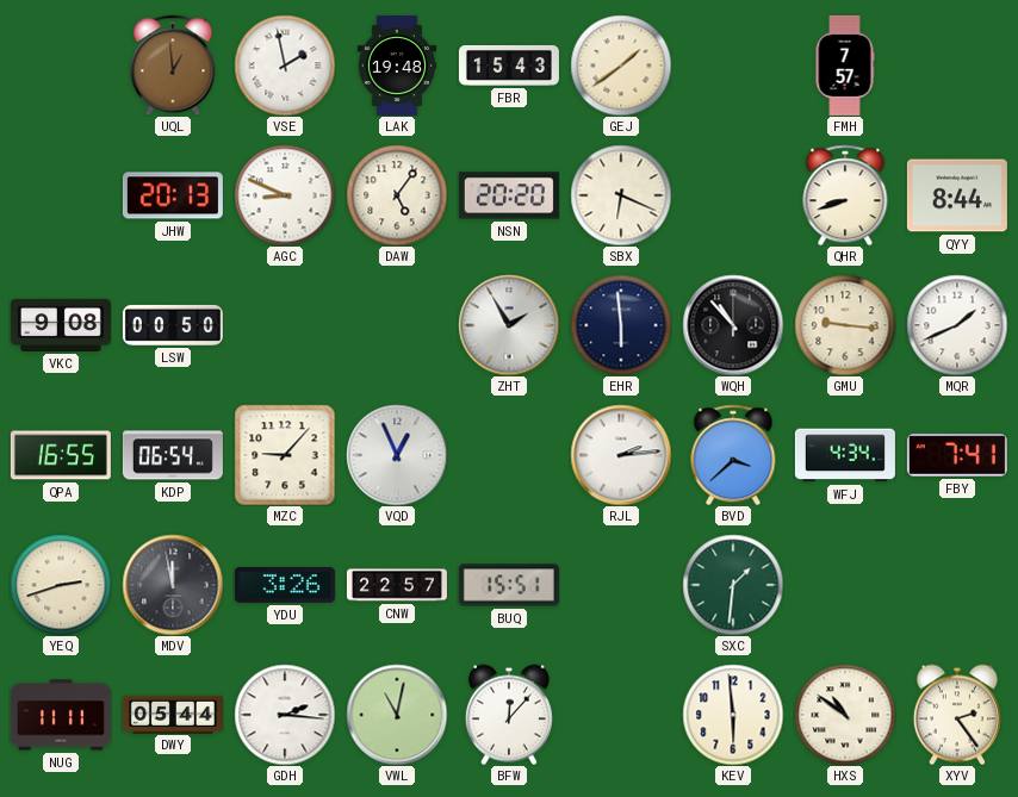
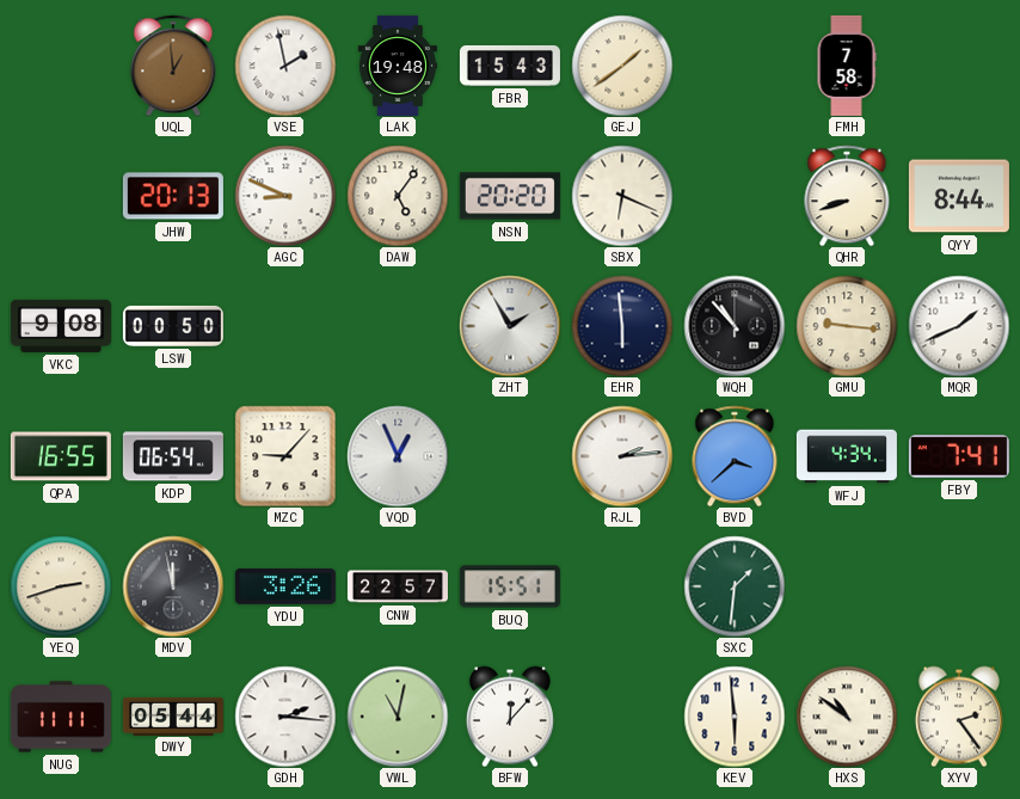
FMH: 7:57 -> 7:58
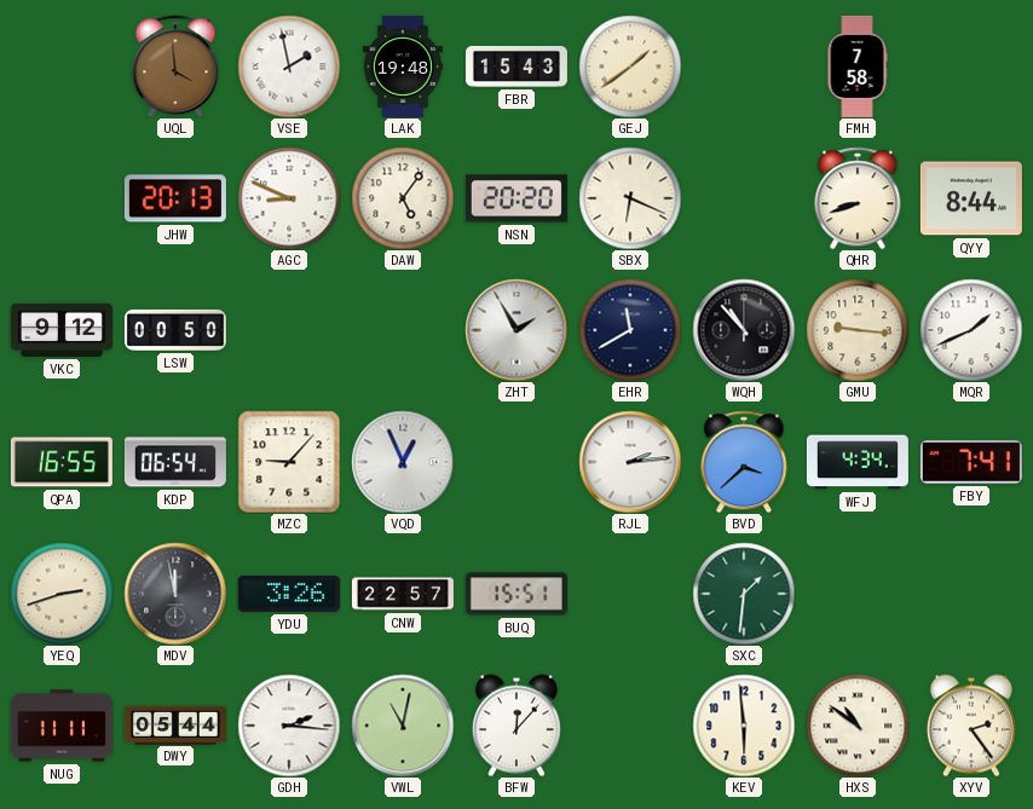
UQL: 12:59 -> 3:59
VKC: 9:08 -> 9:12
EHR: 5:59 -> 11:40
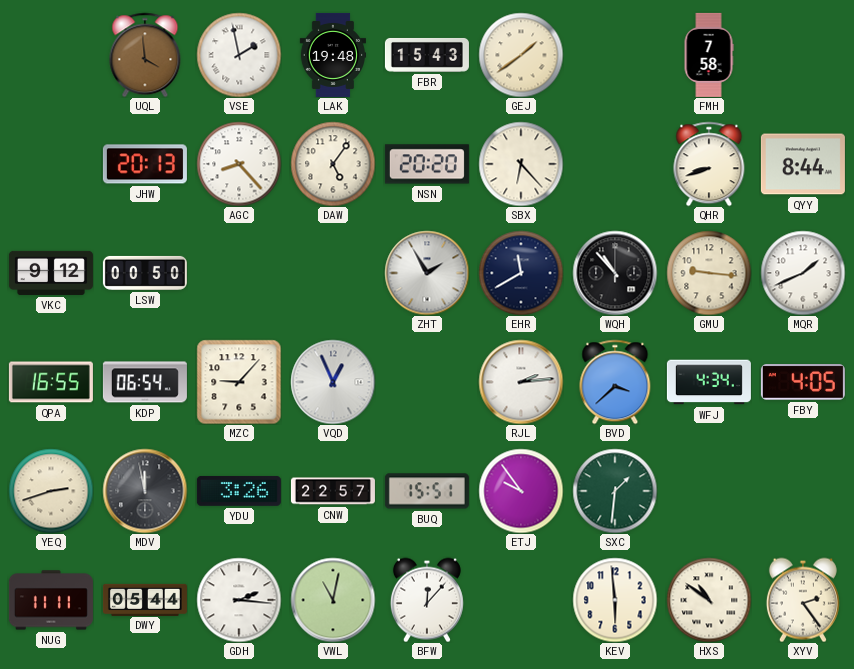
AGC: 8:49 -> 8:23
SBX: 6:19 -> 6:23
FBY: 7:41 -> 4:05
ETJ: none -> 9:54
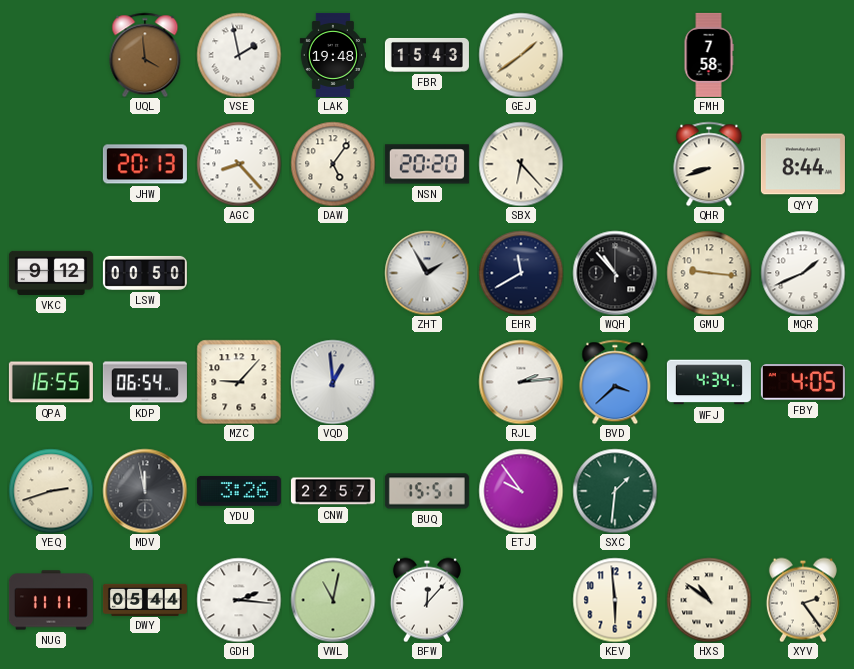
VQD: 12:56 -> 12:59
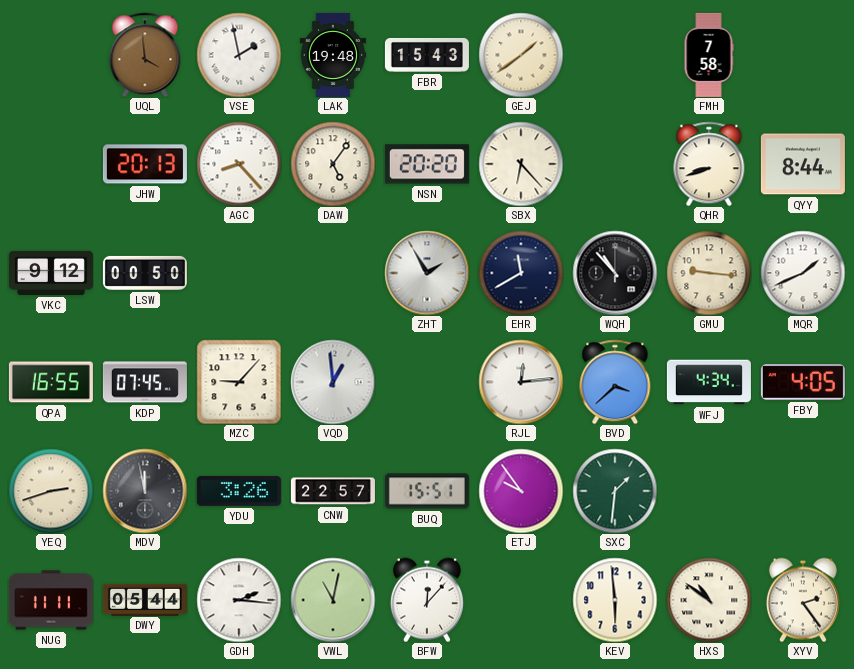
KDP: 06:54 -> 07:45
RJL: 2:14 -> 12:14
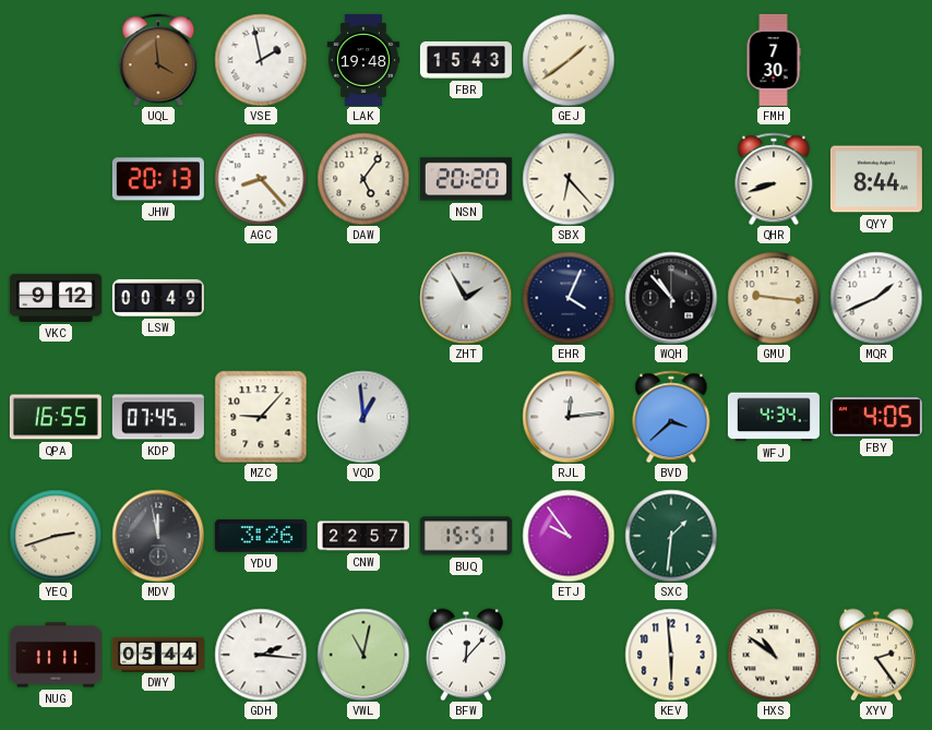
FMH: 7:58 -> 7:30
LSW: 00:50 -> 00:49
EHR: 11:40 -> 4:04
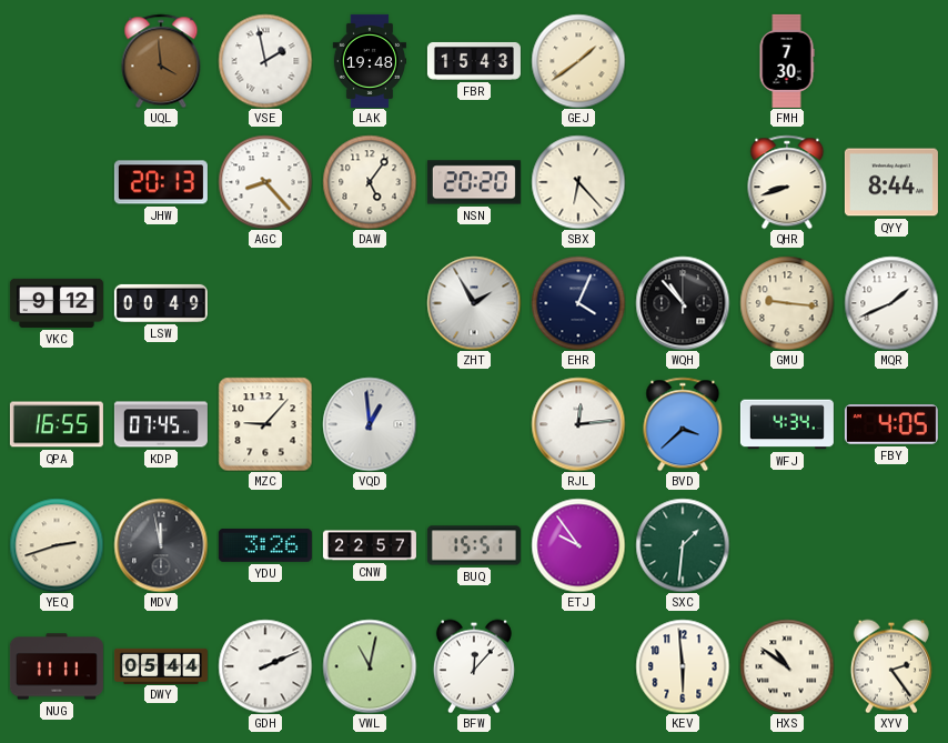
GDH: 2:16 -> 2:11
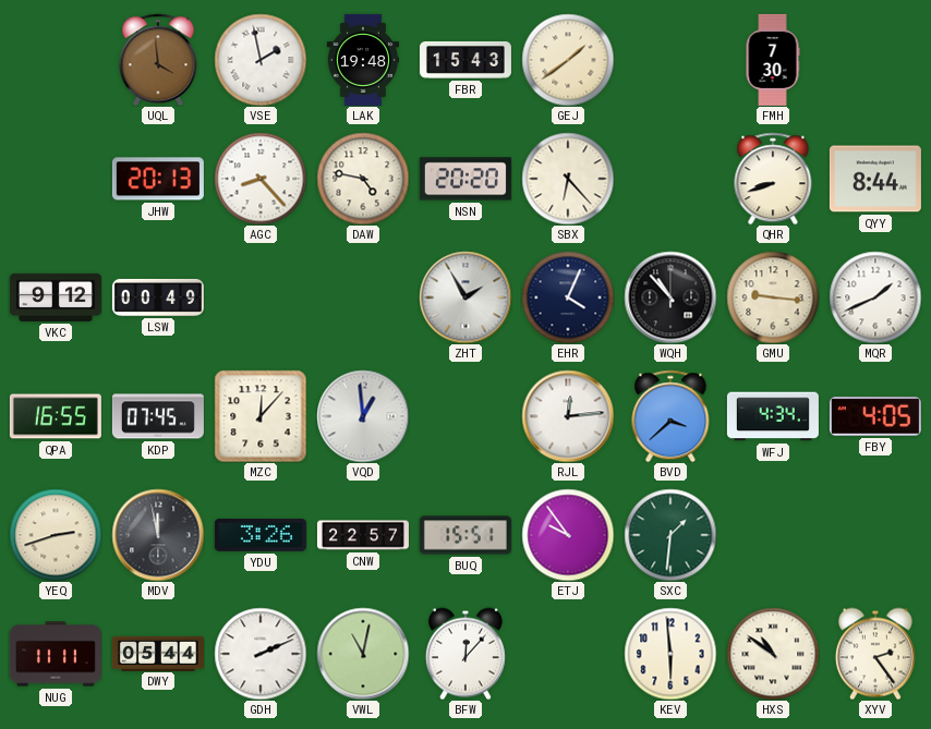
DAW: 5:06 -> 4:47
MZC: 9:07 -> 12:07
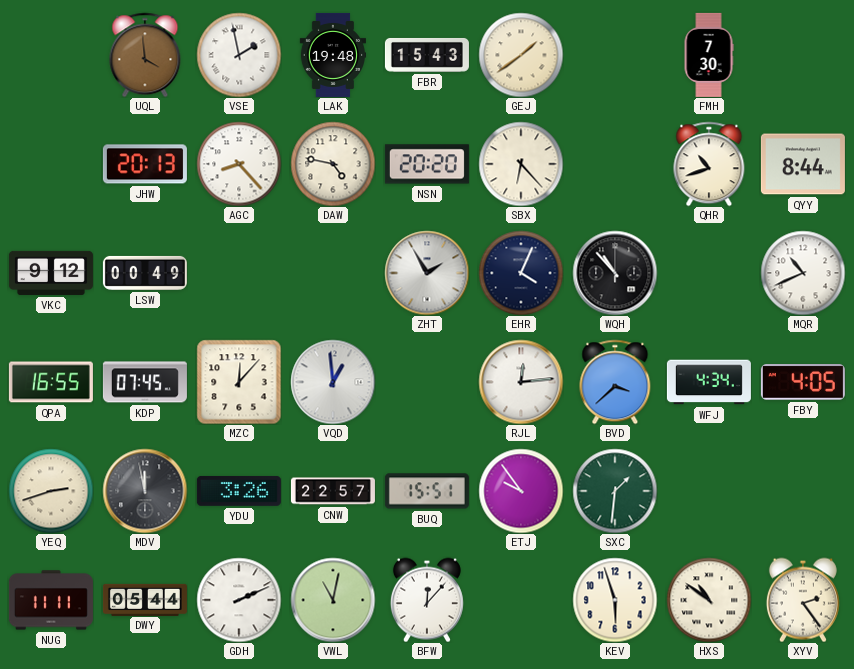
QHR: 8:42 -> 10:42
GMU: 9:16 -> none
MQR: 1:41 -> 10:41
KEV: 5:59 -> 5:57
